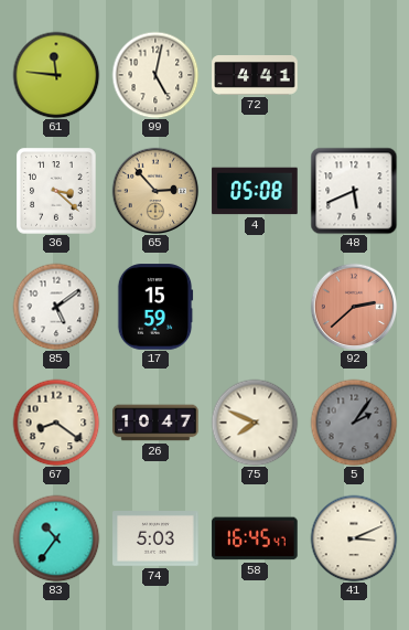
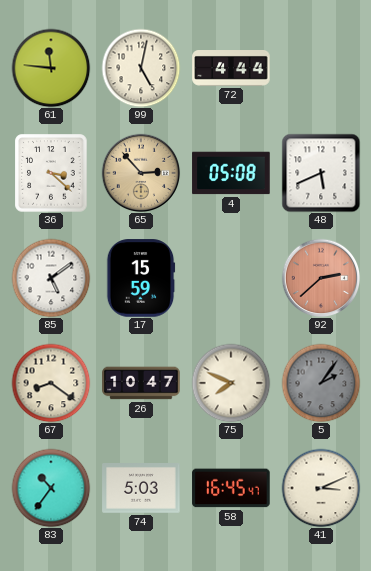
72: 4:41 -> 4:44
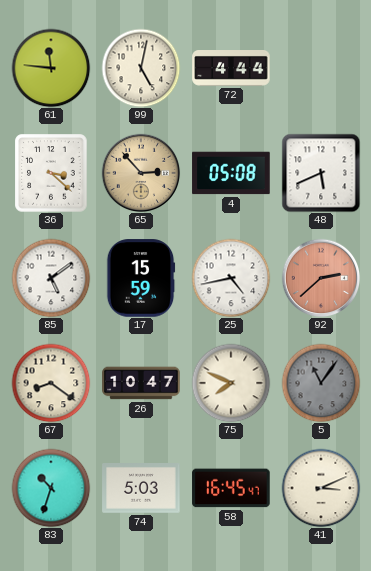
25: none -> 4:43
5: 2:06 -> 11:06
83: 10:36 -> 10:33
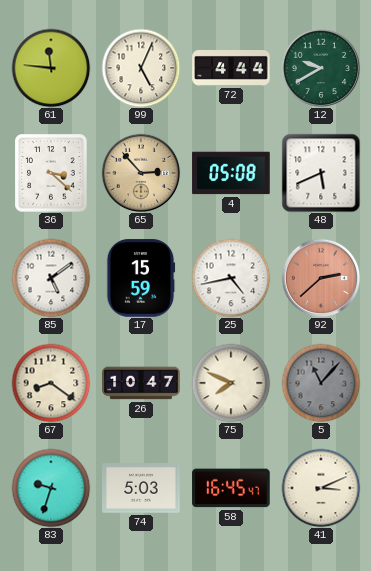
99: 5:02 -> 5:04
12: none -> 9:40
5: 11:06 -> 11:07
83: 10:33 -> 9:33
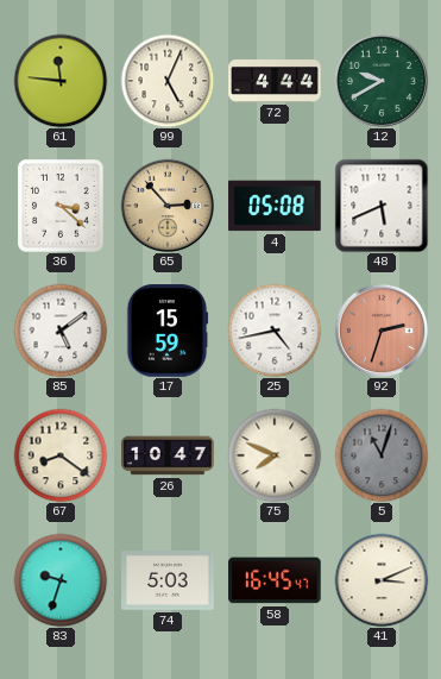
92: 2:38 -> 2:33
5: 11:07 -> 11:03
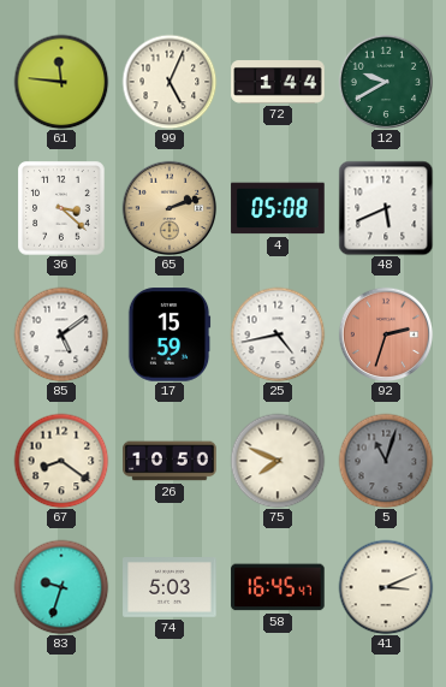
72: 4:44 -> 1:44
65: 2:53 -> 2:12
26: 10:47 -> 10:50
